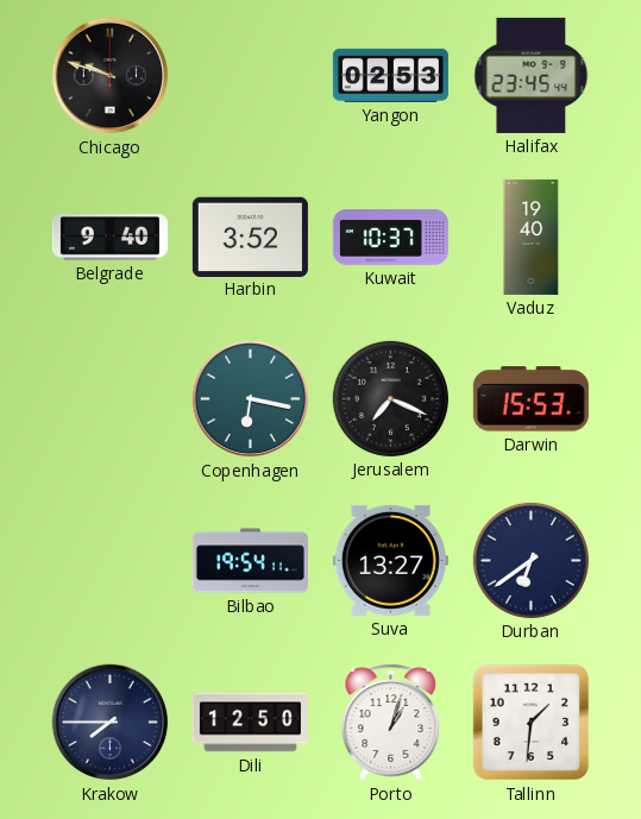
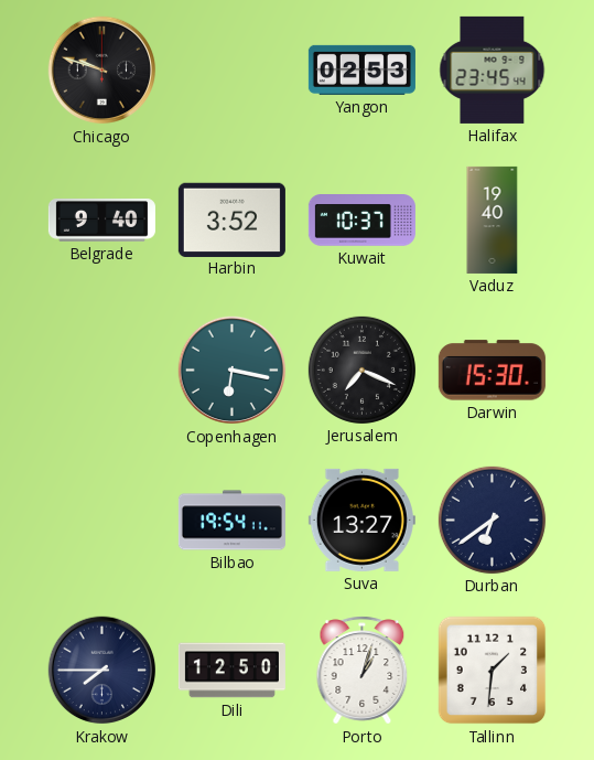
Darwin: 15:53 -> 15:30
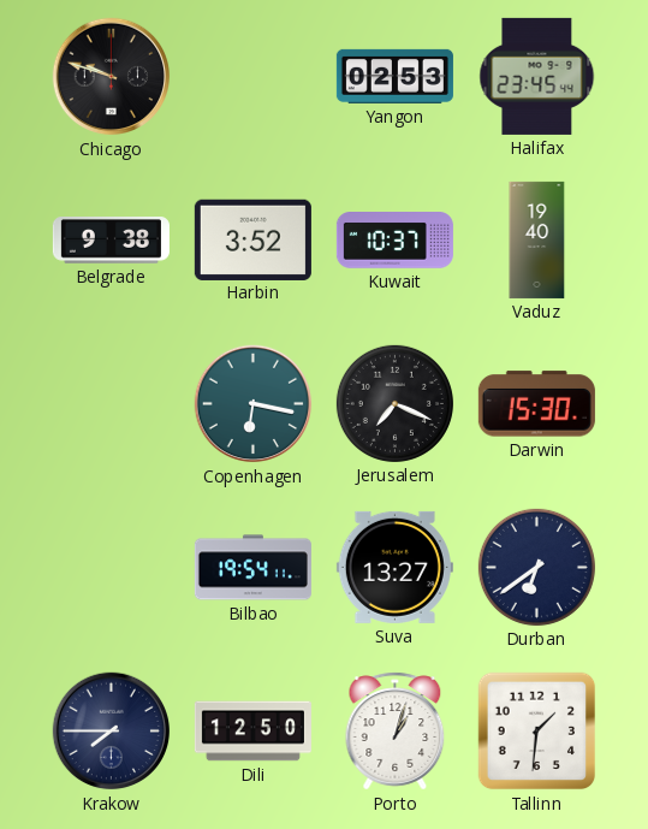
Belgrade: 9:40 -> 9:38
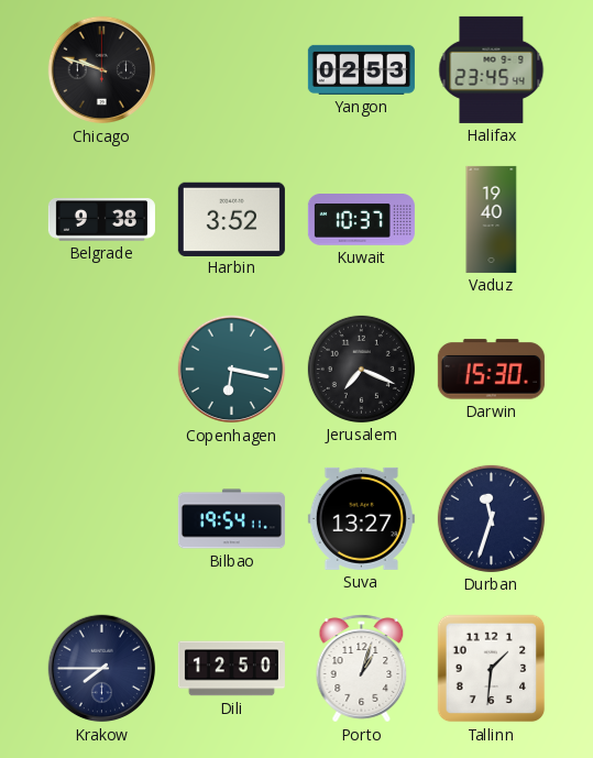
Durban: 6:39 -> 11:33
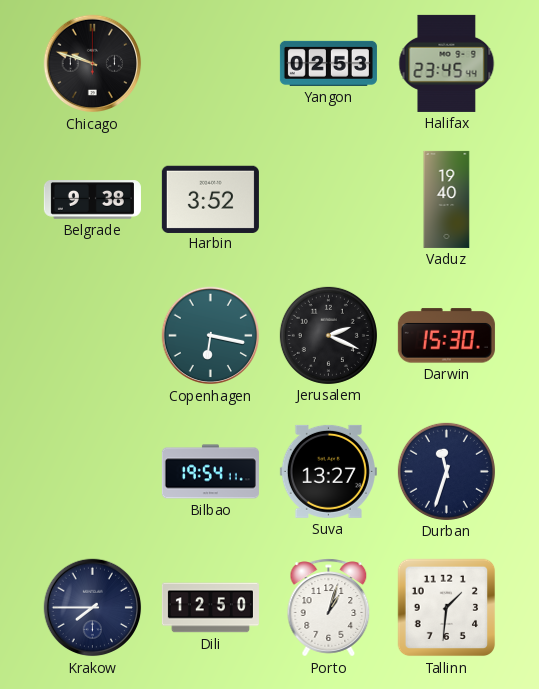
Kuwait: 10:37 -> none
Jerusalem: 7:19 -> 2:19
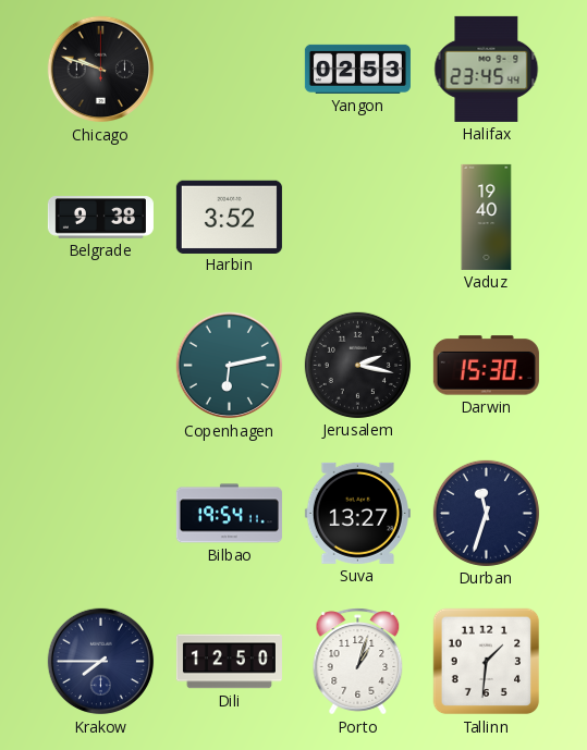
Copenhagen: 6:17 -> 6:13
Jerusalem: 2:19 -> 2:17
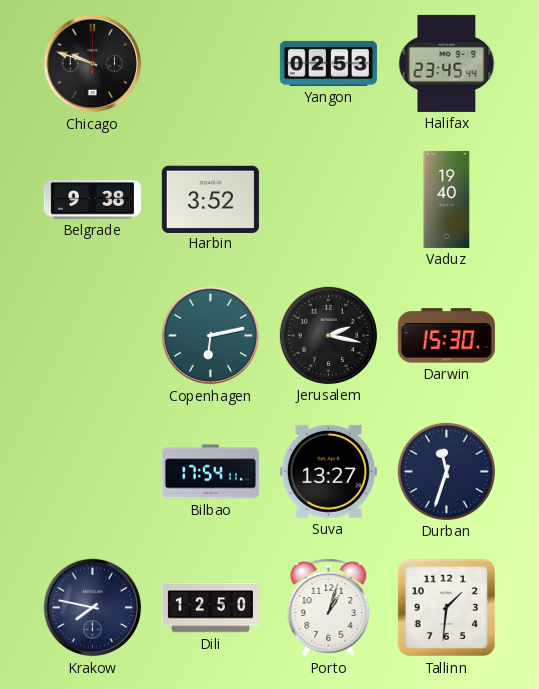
Bilbao: 19:54 -> 17:54
Krakow: 7:45 -> 7:47
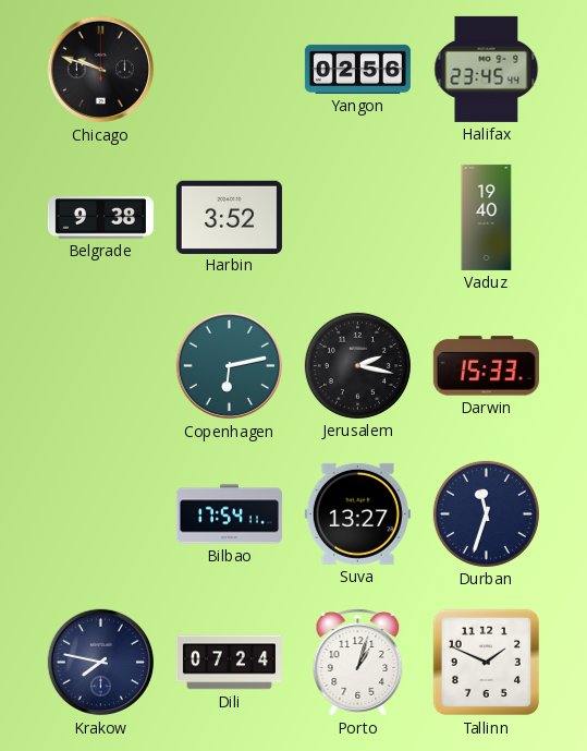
Yangon: 02:53 -> 02:56
Darwin: 15:30 -> 15:33
Dili: 12:50 -> 07:24
Tallinn: 1:31 -> 1:49
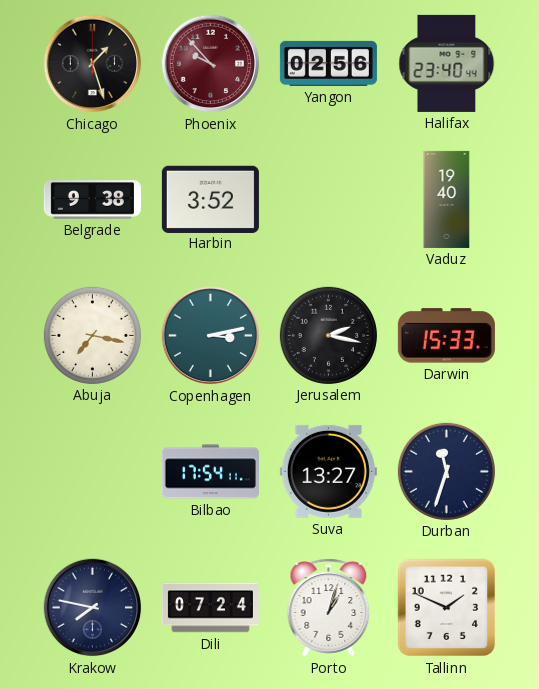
Chicago: 9:48 -> 1:27
Phoenix: none -> 9:53
Halifax: 23:45 -> 23:40
Abuja: none -> 7:17
Copenhagen: 6:13 -> 3:13
